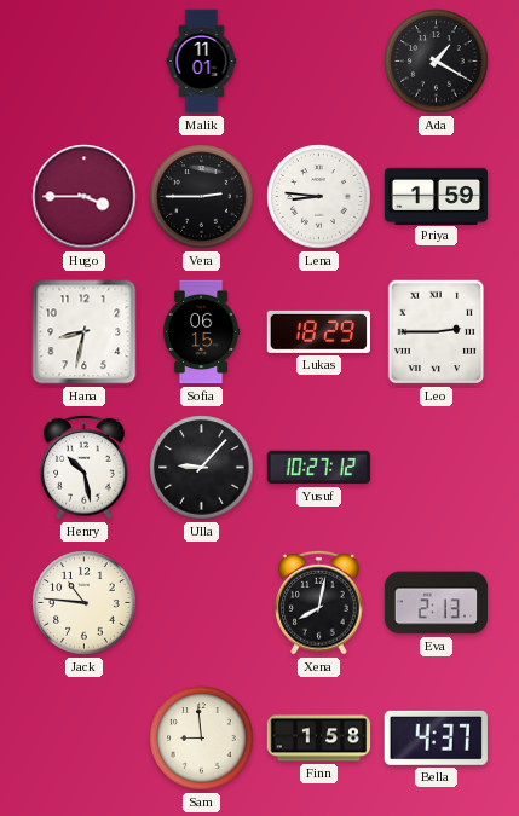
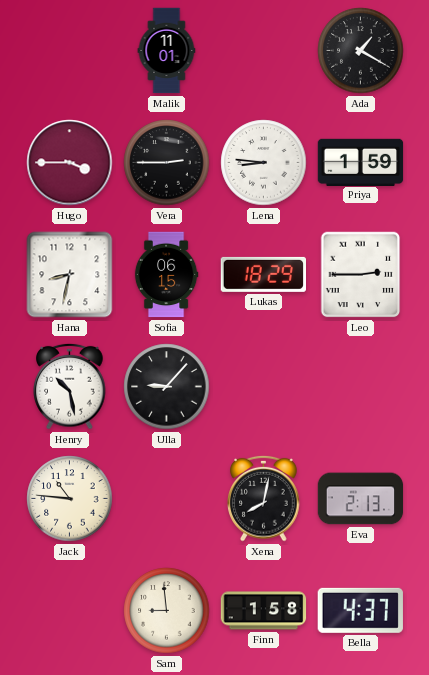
Yusuf: 10:27 -> none
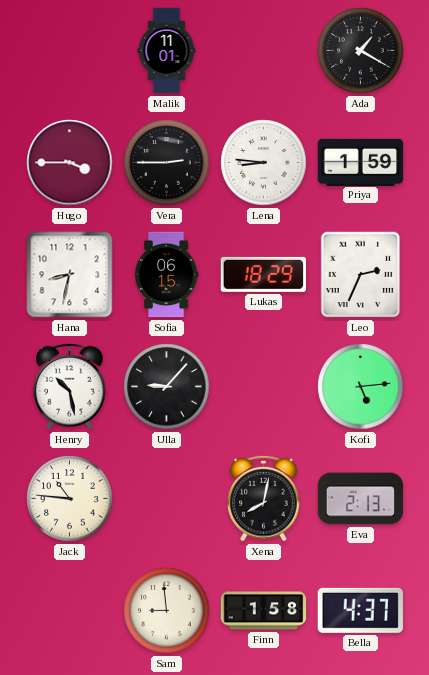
Leo: 2:45 -> 2:34
Kofi: none -> 5:14
